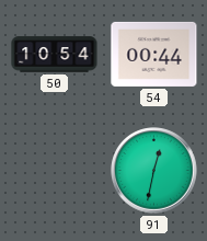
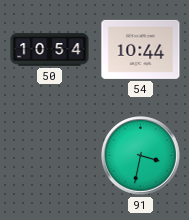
54: 00:44 -> 10:44
91: 12:32 -> 3:32
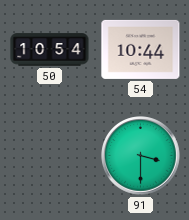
91: 3:32 -> 3:30
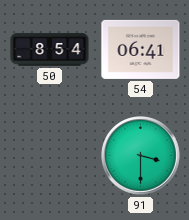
50: 10:54 -> 8:54
54: 10:44 -> 06:41
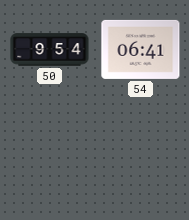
50: 8:54 -> 9:54
91: 3:30 -> none
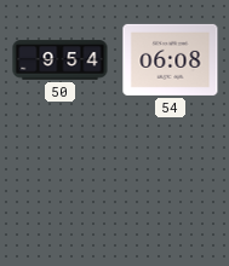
54: 06:41 -> 06:08
